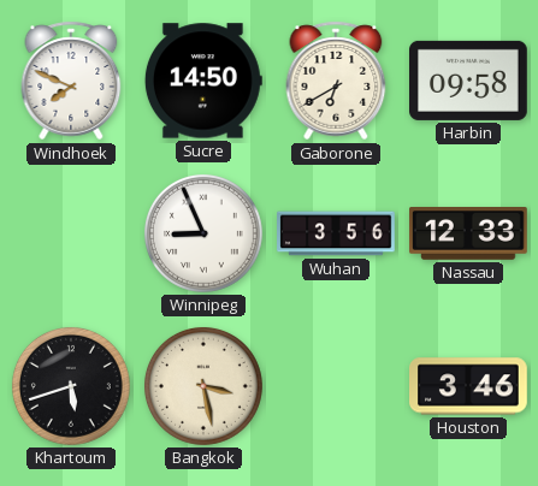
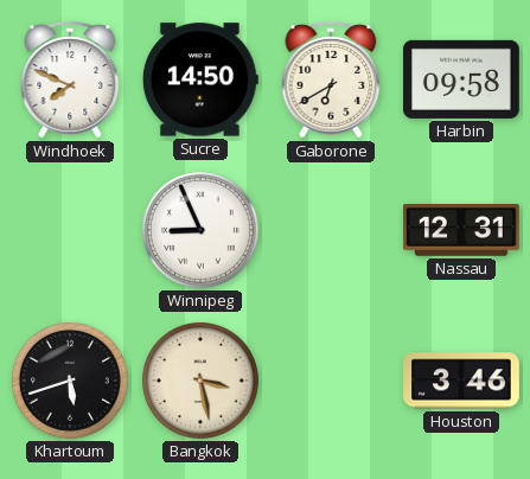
Wuhan: 3:56 -> none
Nassau: 12:33 -> 12:31
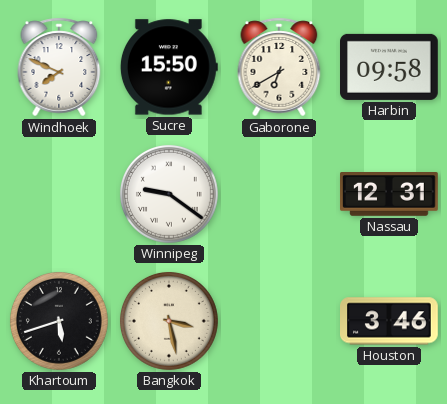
Sucre: 14:50 -> 15:50
Winnipeg: 8:56 -> 9:21
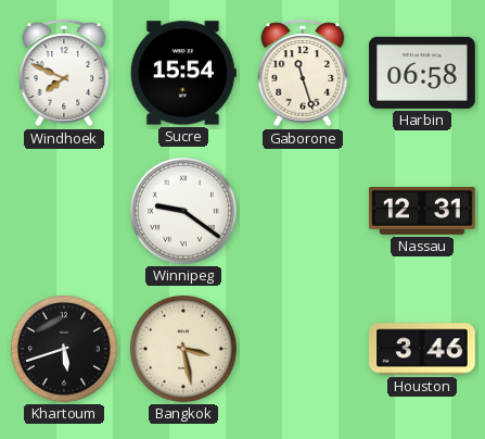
Sucre: 15:50 -> 15:54
Gaborone: 6:40 -> 11:27
Harbin: 09:58 -> 06:58
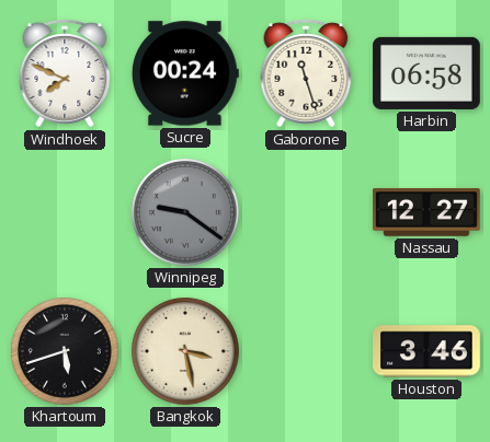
Sucre: 15:54 -> 00:24
Winnipeg dial: white -> grey
Nassau: 12:31 -> 12:27
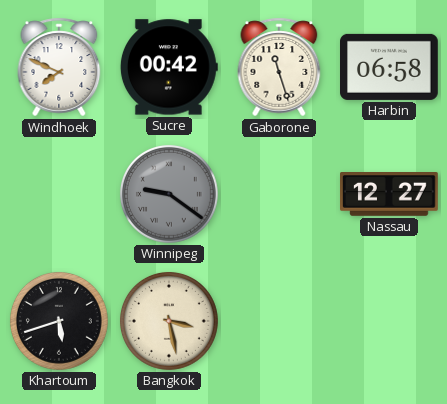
Sucre: 00:24 -> 00:42
Houston: 3:46 -> none
